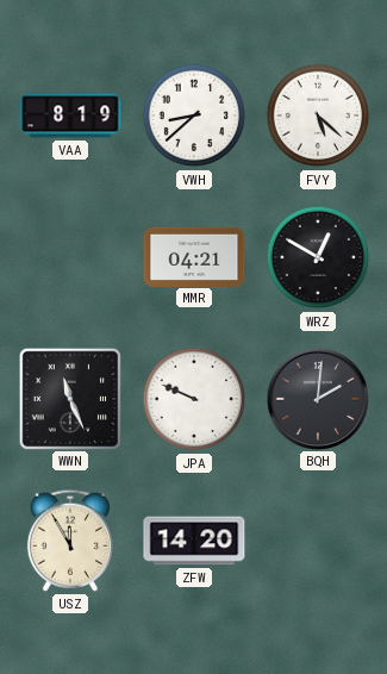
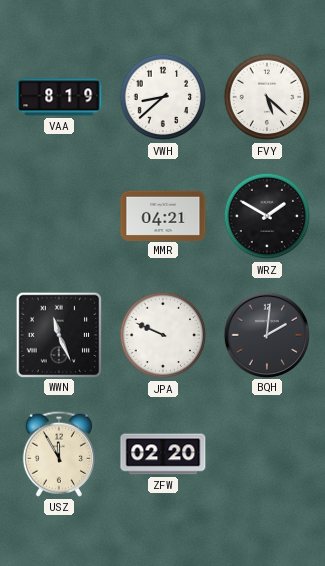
WRZ: 12:50 -> 1:50
ZFW: 14:20 -> 02:20
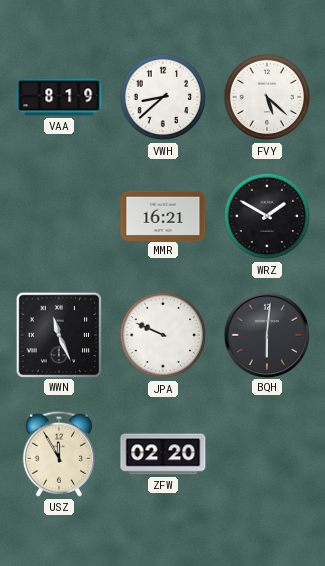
MMR: 04:21 -> 16:21
BQH: 2:01 -> 6:01
